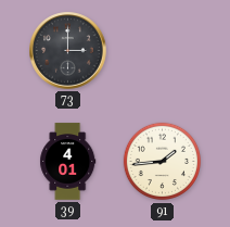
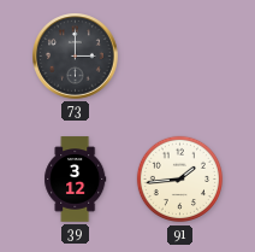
39: 4:01 -> 3:12
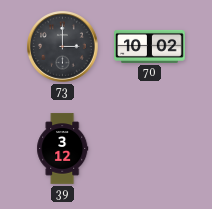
70: none -> 10:02
91: 1:44 -> none
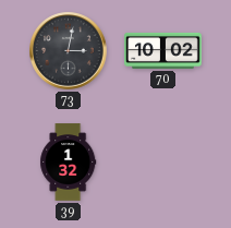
73: 3:00 -> 3:02
39: 3:12 -> 1:32
